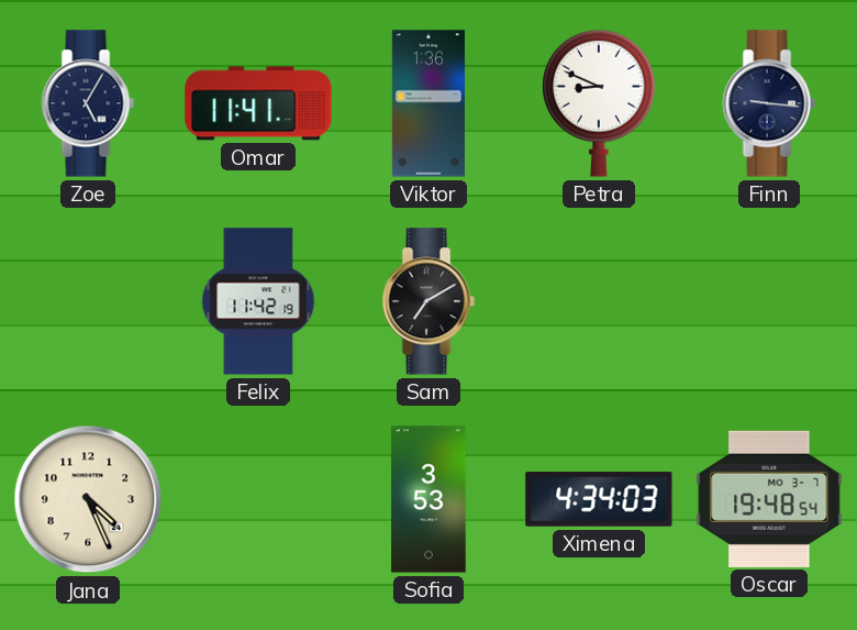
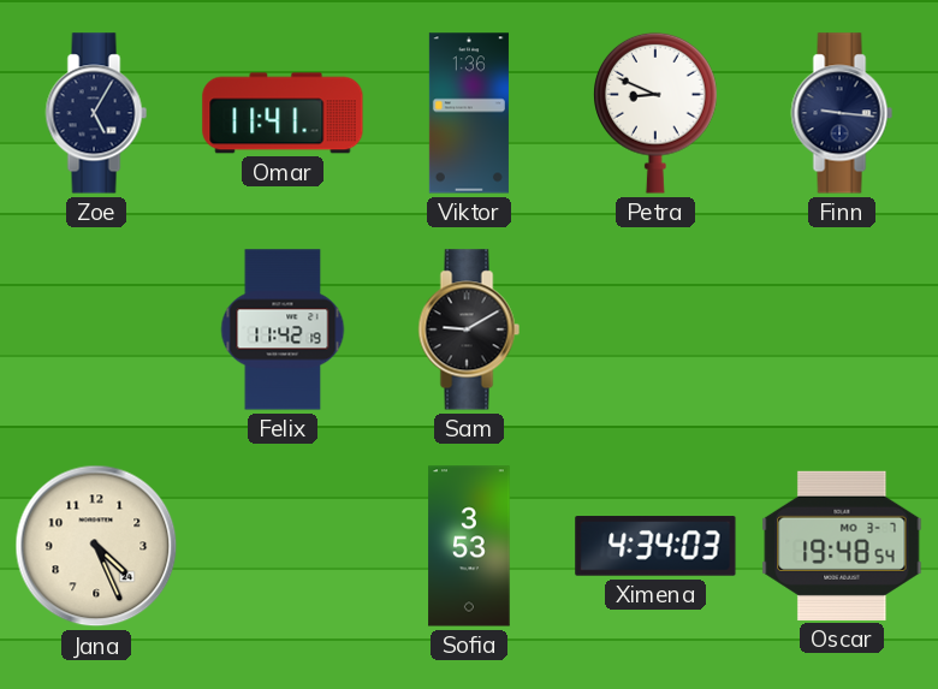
Sam: 7:10 -> 9:10
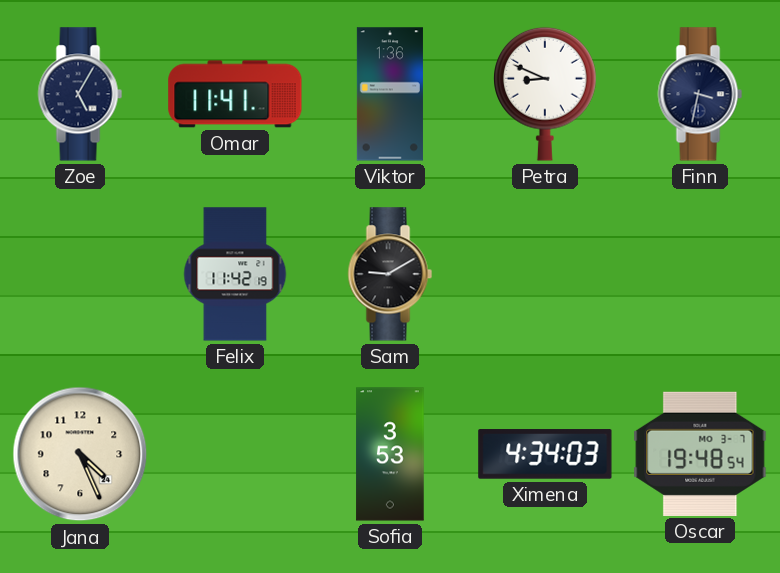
Finn: 9:16 -> 3:32
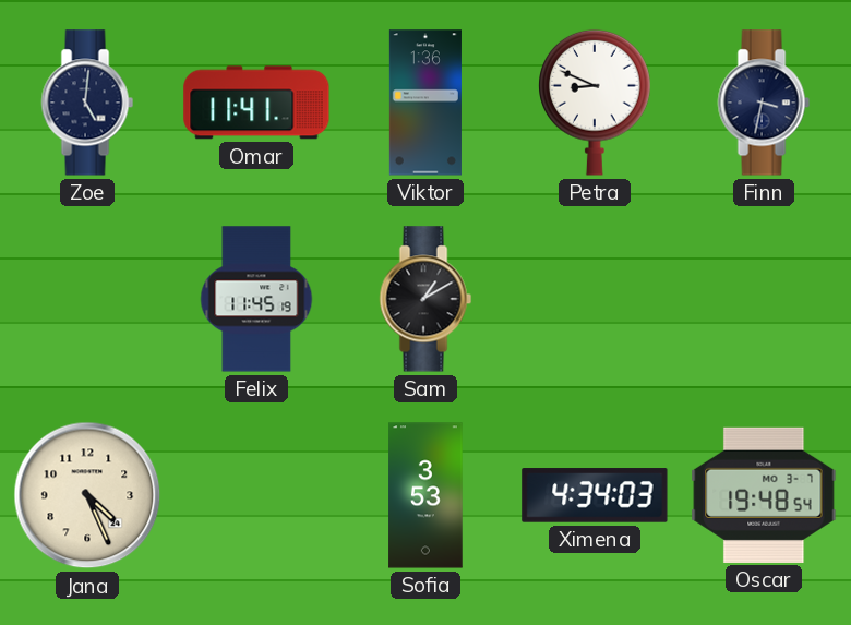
Zoe: 5:05 -> 5:01
Felix: 11:42 -> 11:45
Sam: 9:10 -> 1:10
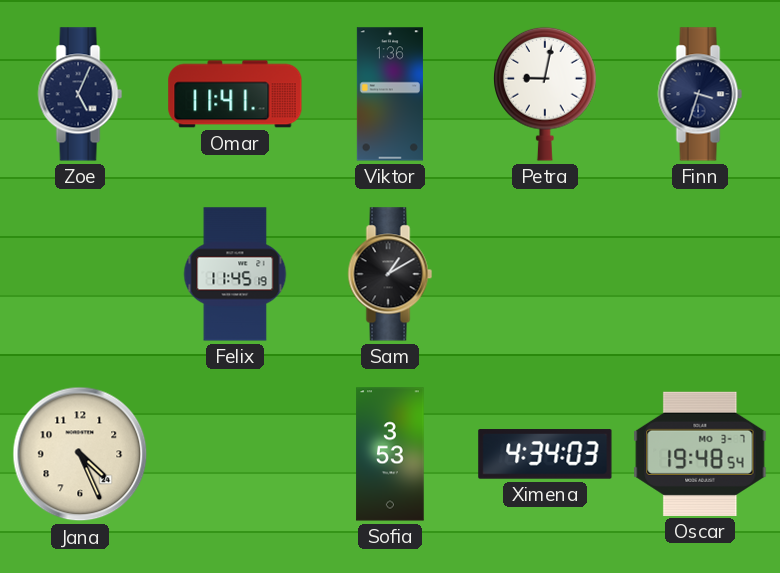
Zoe: 5:01 -> 5:04
Petra: 8:49 -> 9:02
Finn: 3:32 -> 3:33
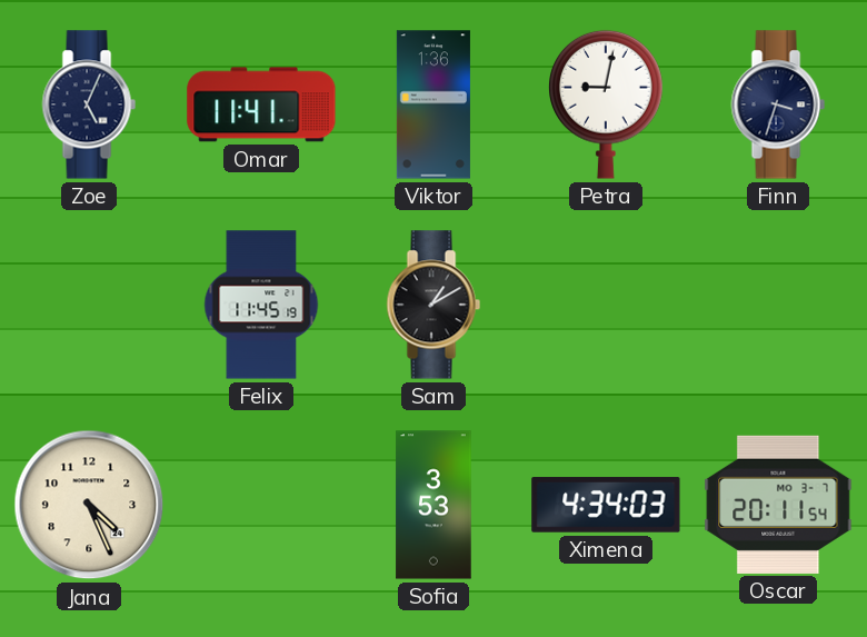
Oscar: 19:48 -> 20:11
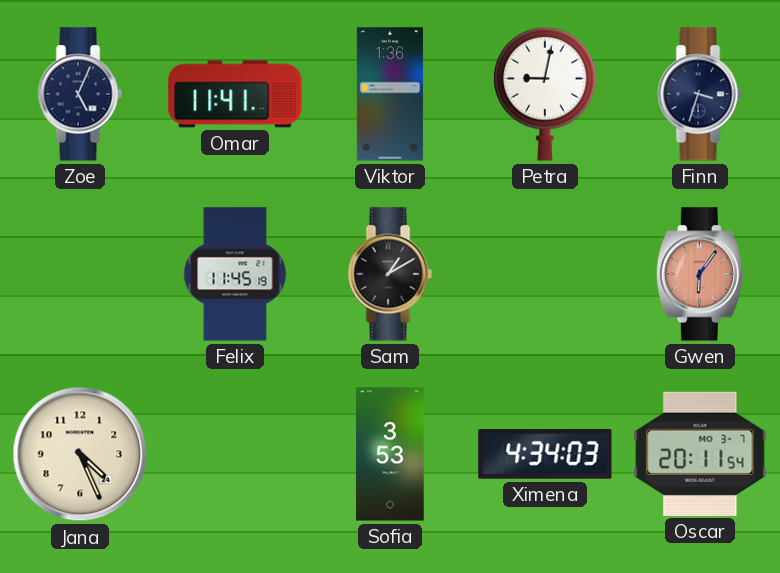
Gwen: none -> 6:06
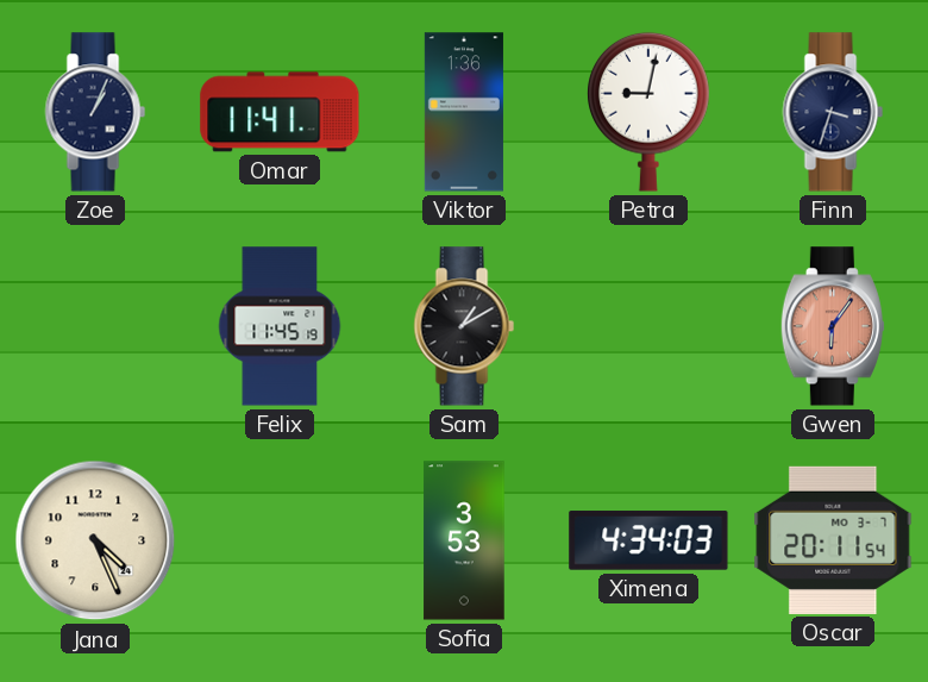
Zoe: 5:04 -> 1:04
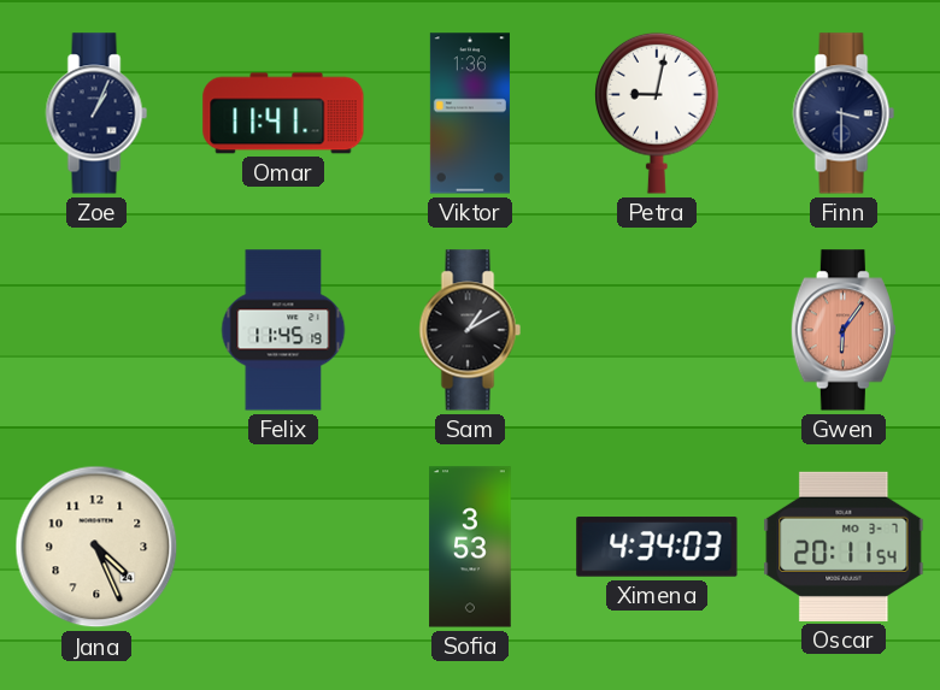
Finn: 3:33 -> 3:30
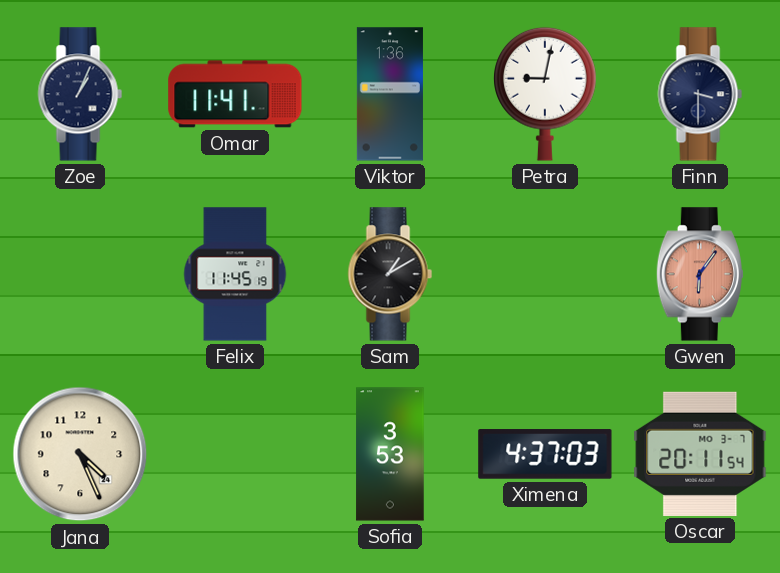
Ximena: 4:34 -> 4:37
